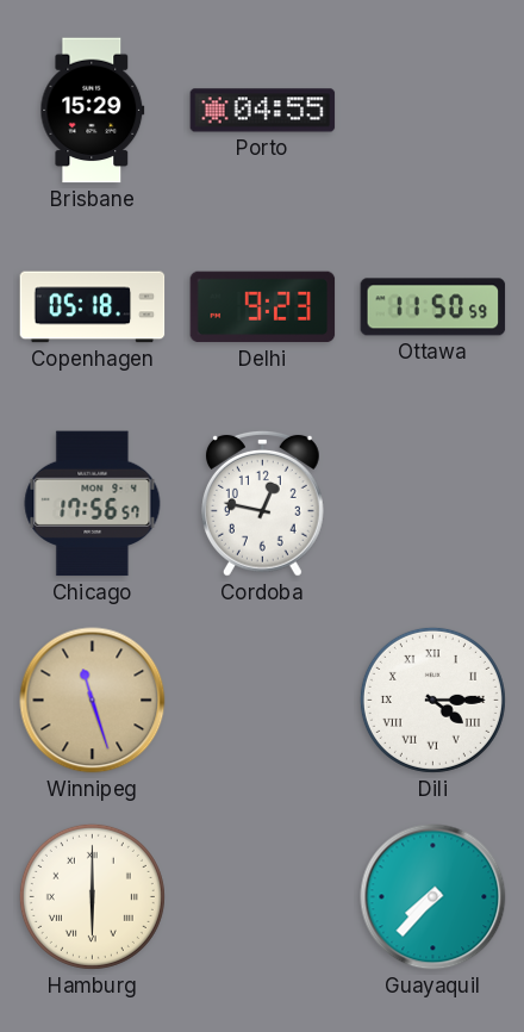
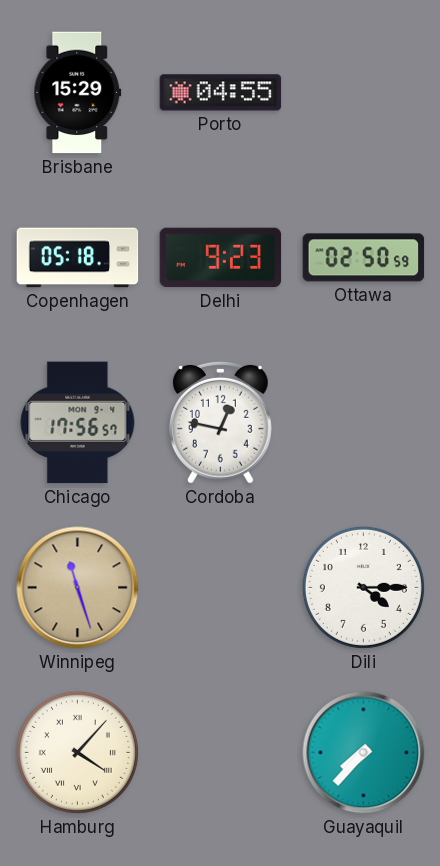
Ottawa: 11:50 -> 02:50
Dili numerals: Roman -> Arabic
Hamburg: 6:00 -> 4:07
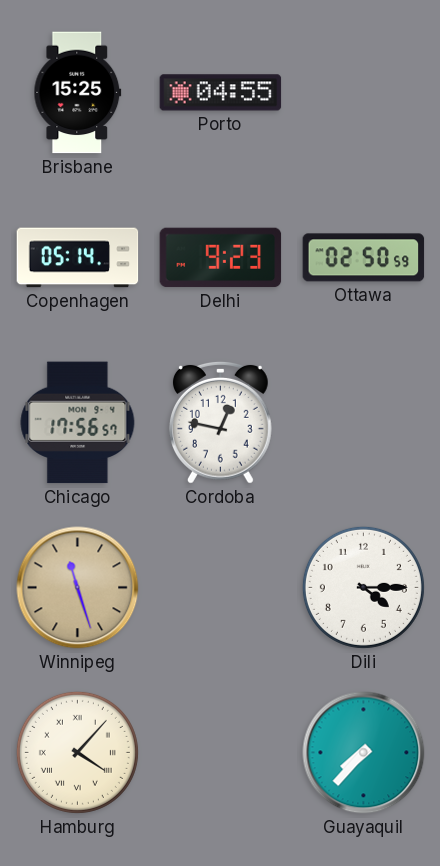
Brisbane: 15:29 -> 15:25
Copenhagen: 05:18 -> 05:14
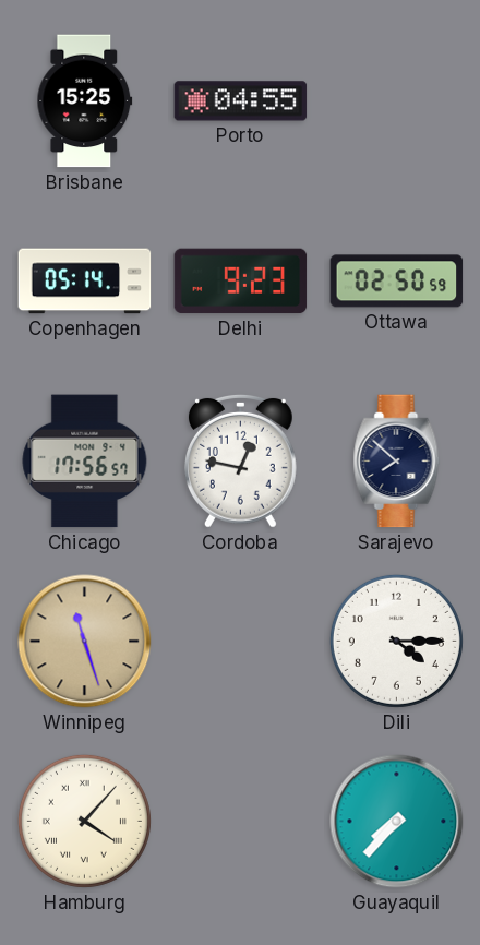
Sarajevo: none -> 7:52
